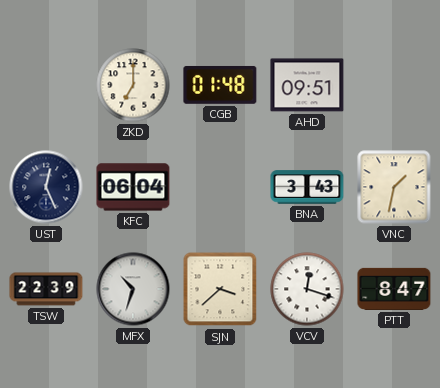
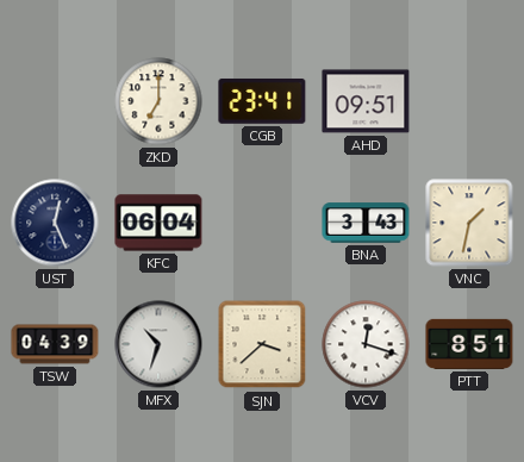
CGB: 01:48 -> 23:41
TSW: 22:39 -> 04:39
PTT: 8:47 -> 8:51
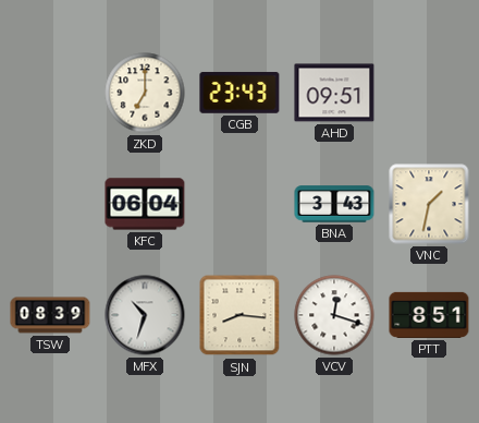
CGB: 23:41 -> 23:43
UST: 12:26 -> none
TSW: 04:39 -> 08:39
SJN: 3:38 -> 8:16
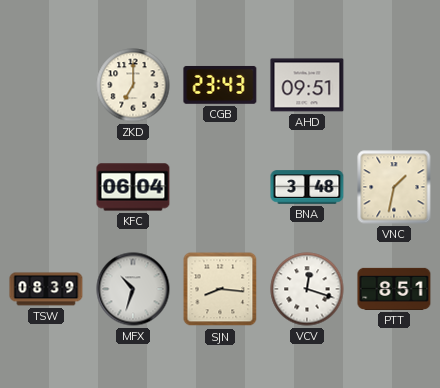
BNA: 3:43 -> 3:48
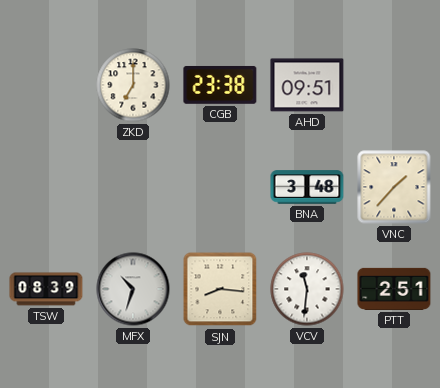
CGB: 23:43 -> 23:38
KFC: 06:04 -> none
VNC: 1:32 -> 1:37
VCV: 12:18 -> 11:31
PTT: 8:51 -> 2:51
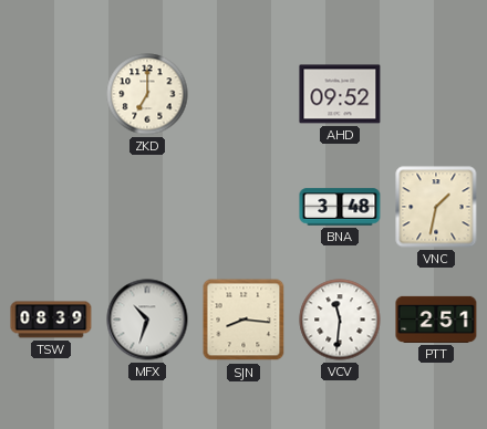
CGB: 23:38 -> none
AHD: 09:51 -> 09:52
VNC: 1:37 -> 1:32
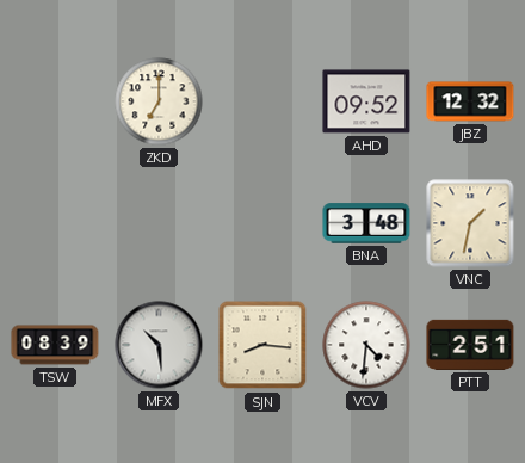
JBZ: none -> 12:32
MFX: 10:33 -> 10:29
VCV: 11:31 -> 4:31
